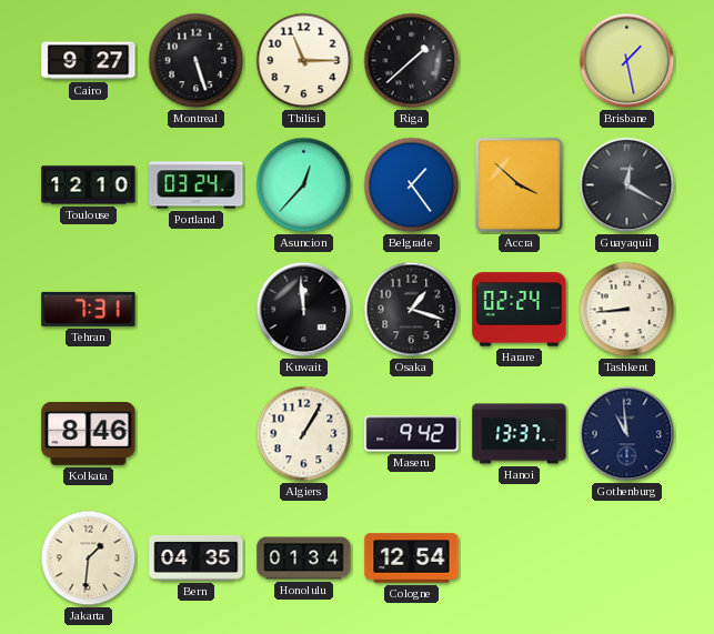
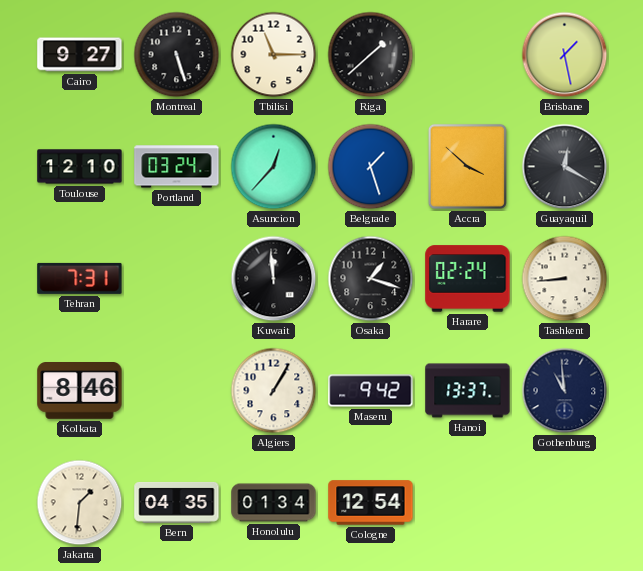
Belgrade: 1:24 -> 1:27
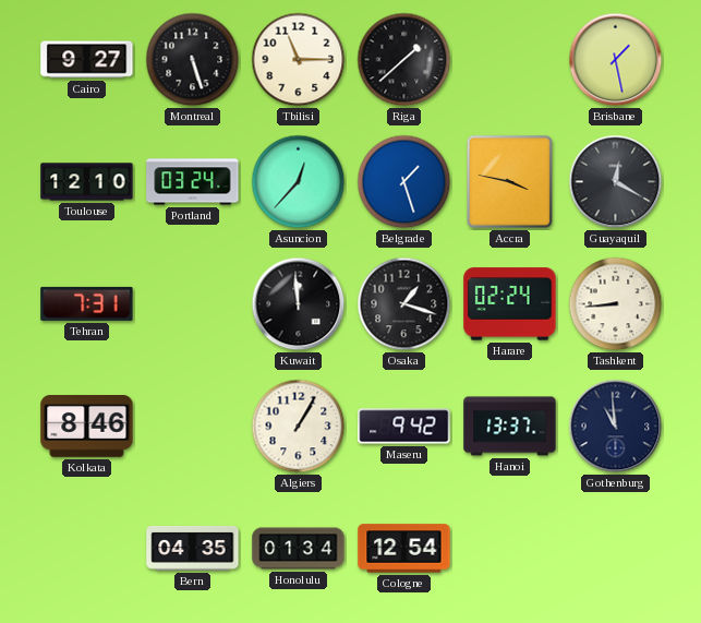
Accra: 3:52 -> 3:47
Jakarta: 1:31 -> none
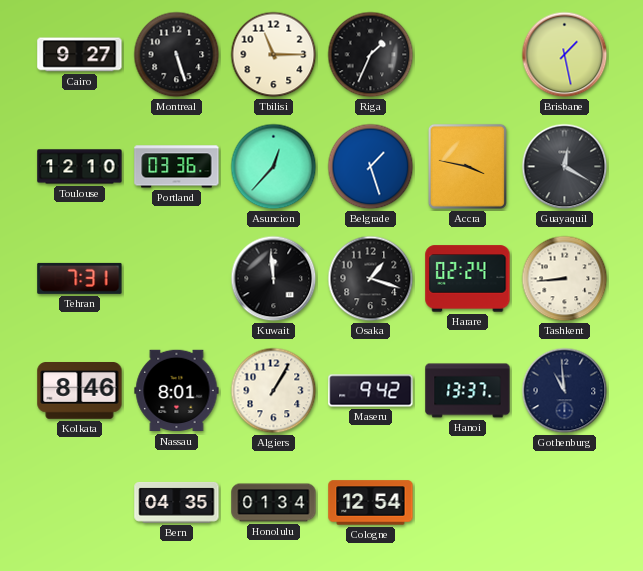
Riga: 1:38 -> 1:34
Portland: 03:24 -> 03:36
Nassau: none -> 8:01
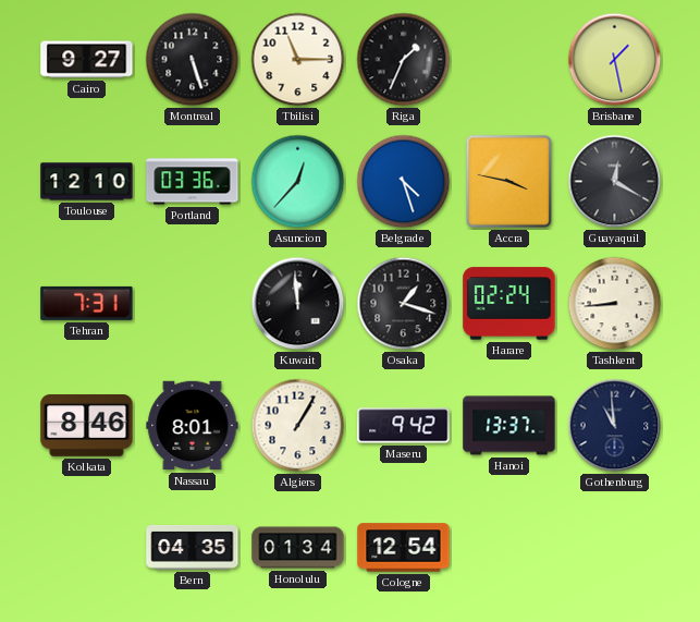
Belgrade: 1:27 -> 4:27
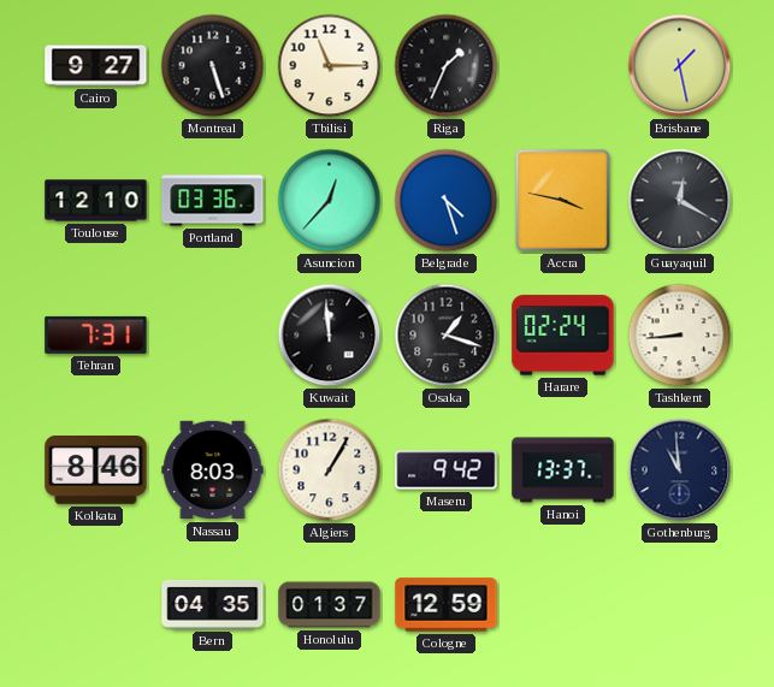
Nassau: 8:01 -> 8:03
Honolulu: 01:34 -> 01:37
Cologne: 12:54 -> 12:59
